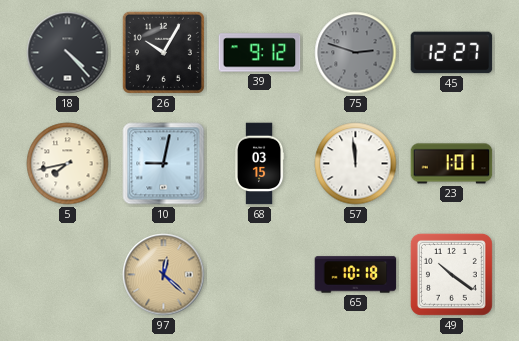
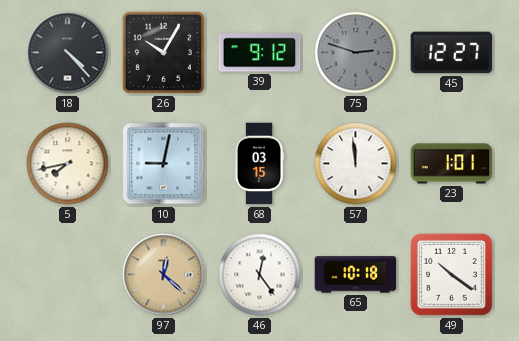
46: none -> 12:24
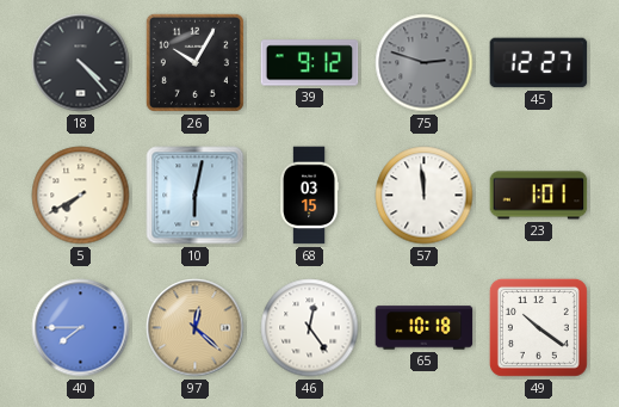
5: 7:43 -> 7:40
10: 9:02 -> 6:02
40: none -> 7:45
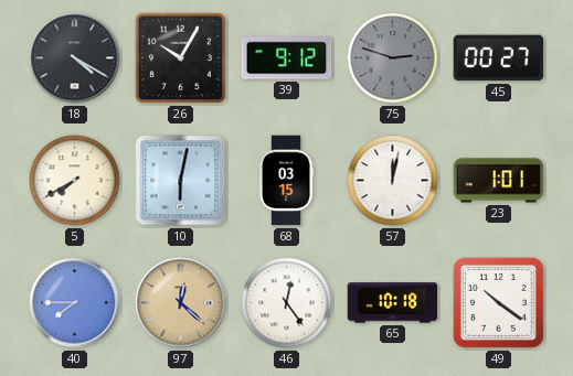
18: 4:23 -> 4:20
45: 12:27 -> 00:27
57: 11:59 -> 12:02
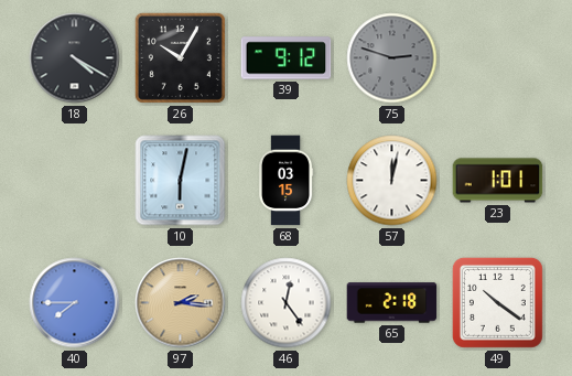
45: 00:27 -> none
5: 7:40 -> none
97: 12:22 -> 2:16
65: 10:18 -> 2:18
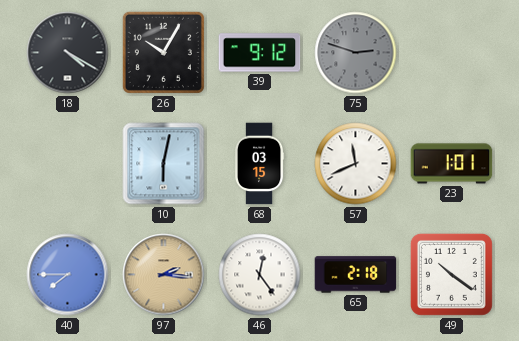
57: 12:02 -> 11:41
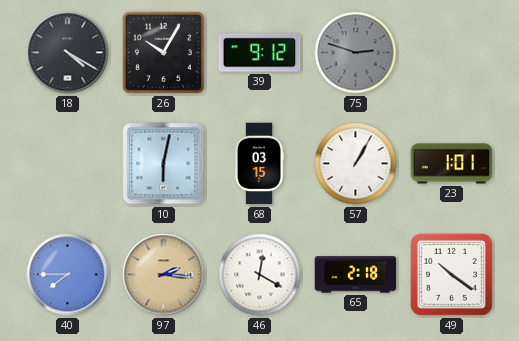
57: 11:41 -> 1:05
46: 12:24 -> 12:20
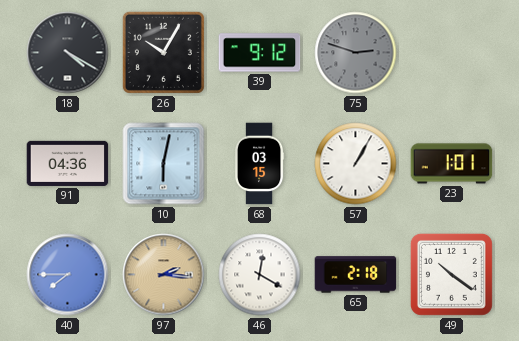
91: none -> 04:36
